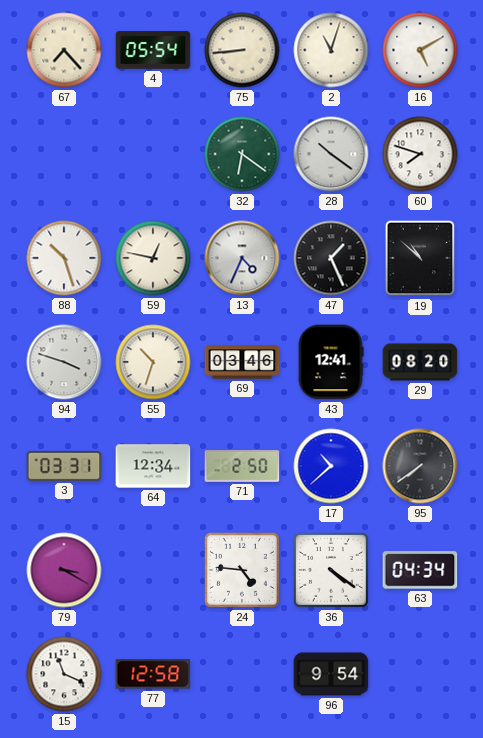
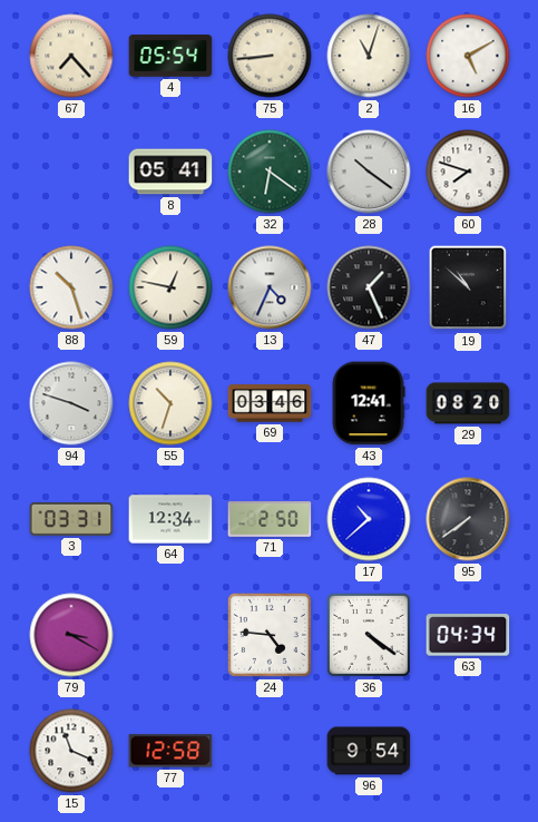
8: none -> 05:41
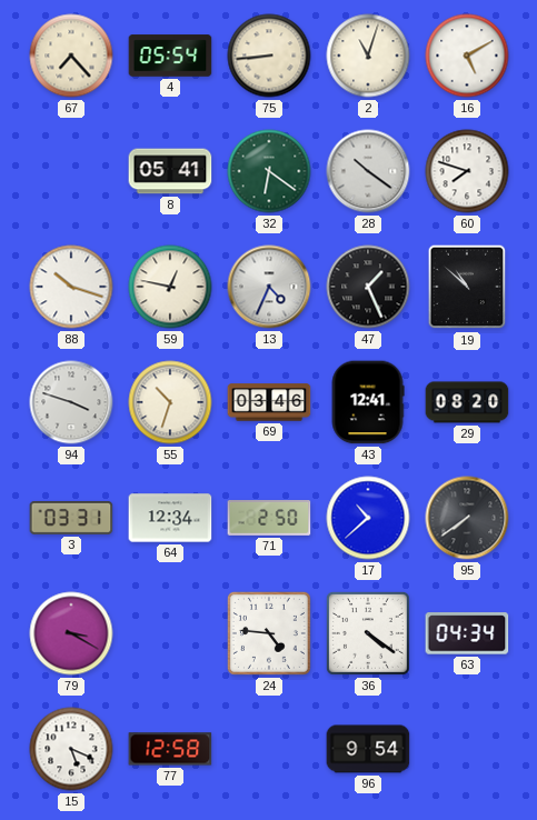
88: 10:27 -> 10:18
15: 11:19 -> 5:19
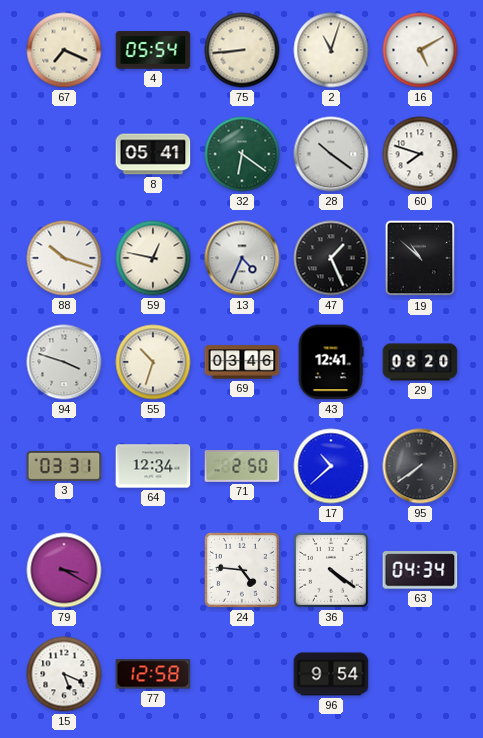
67: 7:23 -> 7:19
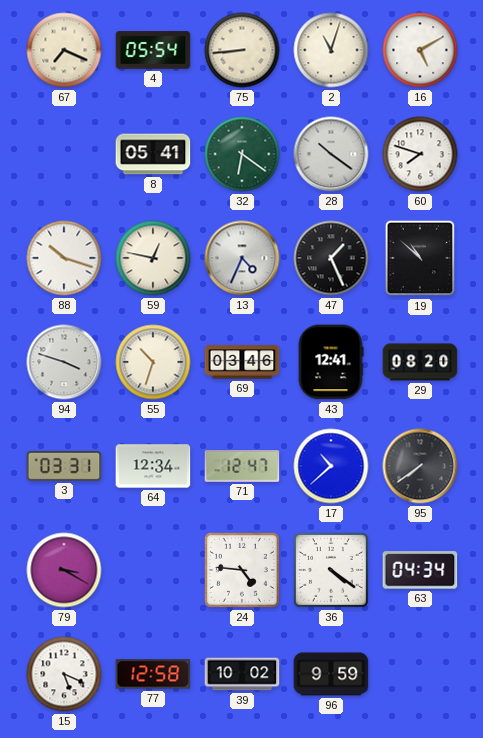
71: 2:50 -> 12:47
39: none -> 10:02
96: 9:54 -> 9:59
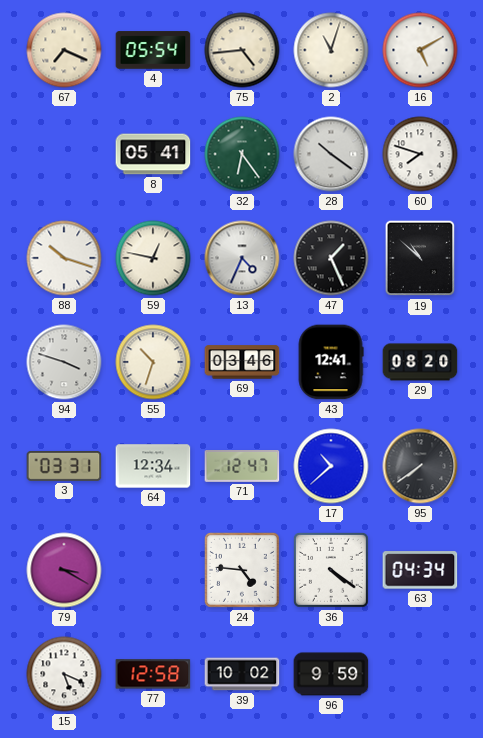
75: 8:44 -> 4:44
32: 6:21 -> 6:24
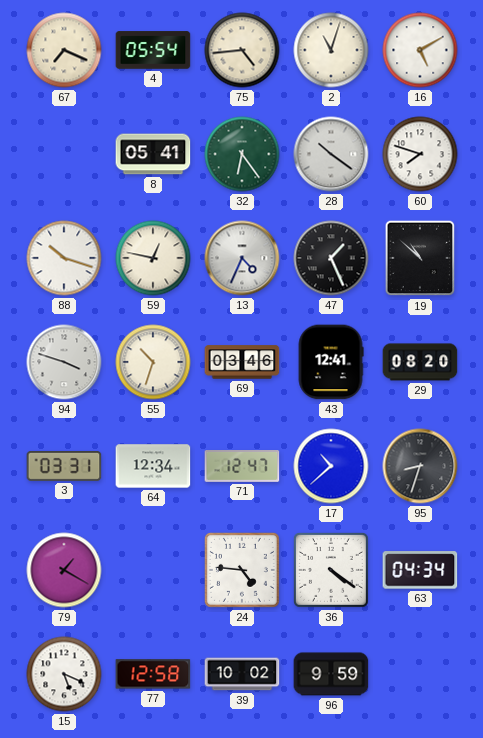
95: 7:39 -> 8:33
79: 3:20 -> 1:20
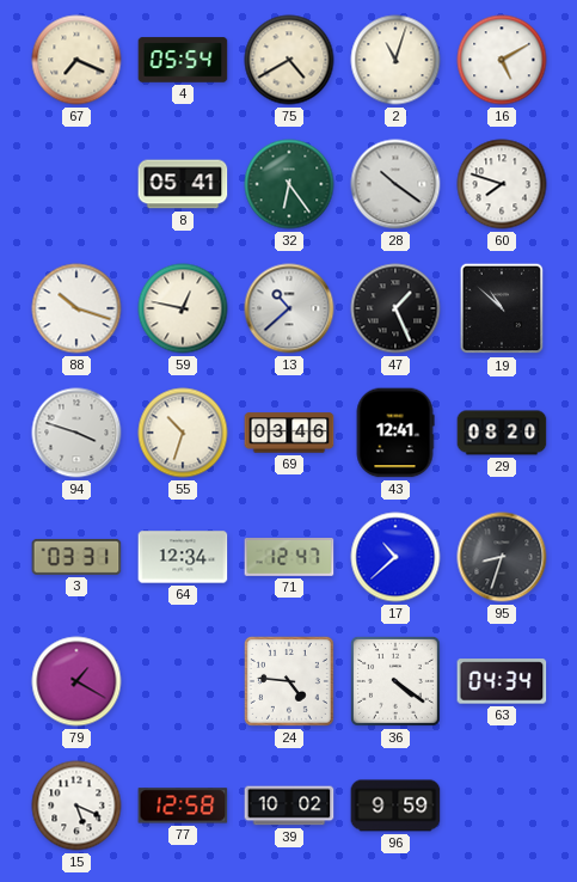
75: 4:44 -> 4:40
13: 4:34 -> 10:38
